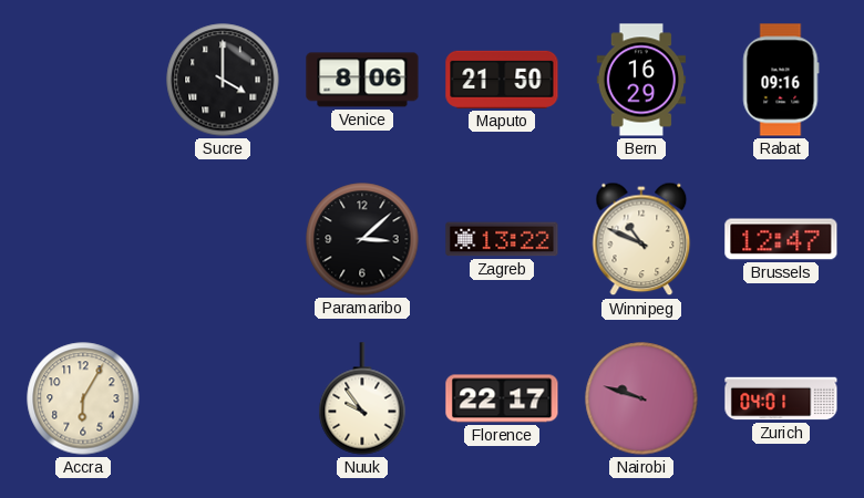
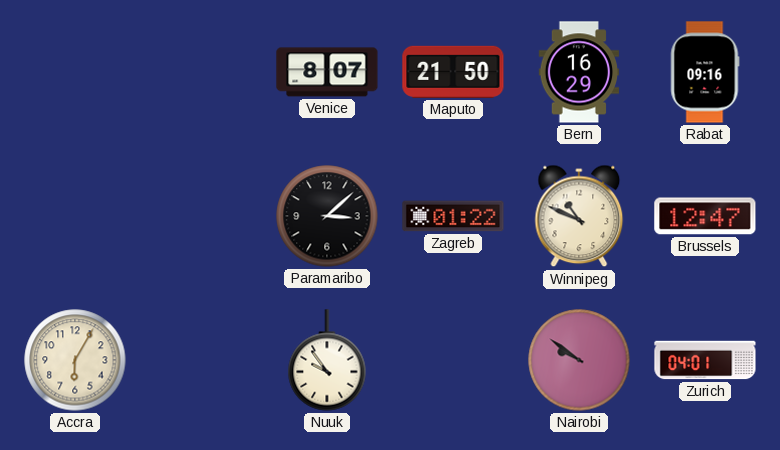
Sucre: 4:00 -> none
Venice: 8:06 -> 8:07
Zagreb: 13:22 -> 01:22
Florence: 22:17 -> none
Nairobi: 9:48 -> 9:51
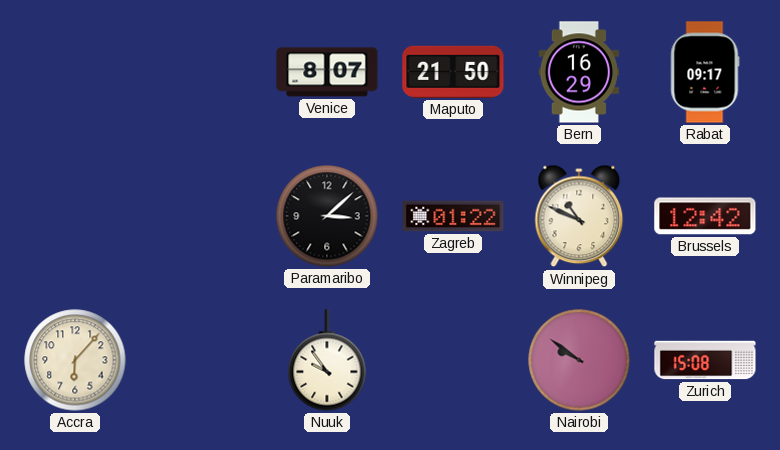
Rabat: 09:16 -> 09:17
Brussels: 12:47 -> 12:42
Accra: 6:05 -> 6:07
Zurich: 04:01 -> 15:08
